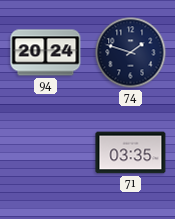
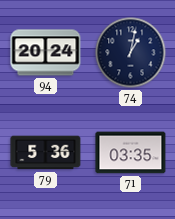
74: 1:48 -> 1:02
79: none -> 5:36
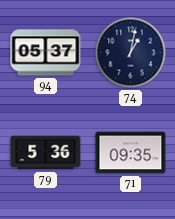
94: 20:24 -> 05:37
71: 03:35 -> 09:35
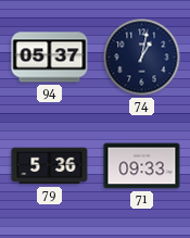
71: 09:35 -> 09:33
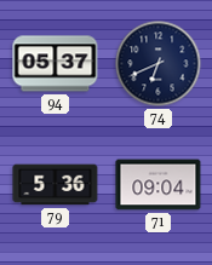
74: 1:02 -> 6:41
71: 09:33 -> 09:04
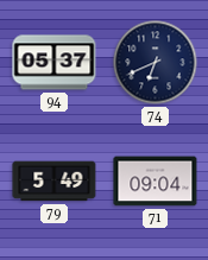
79: 5:36 -> 5:49
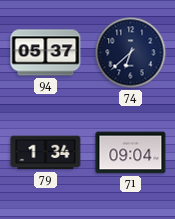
74: 6:41 -> 6:38
79: 5:49 -> 1:34
